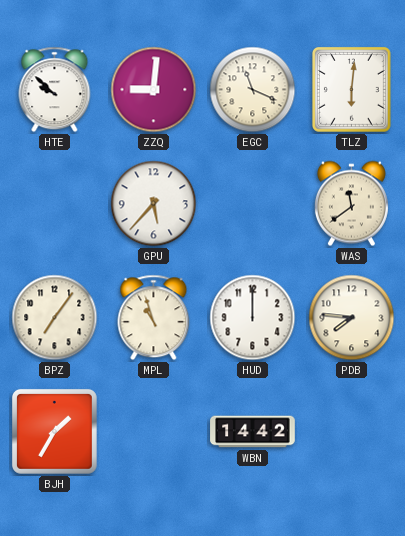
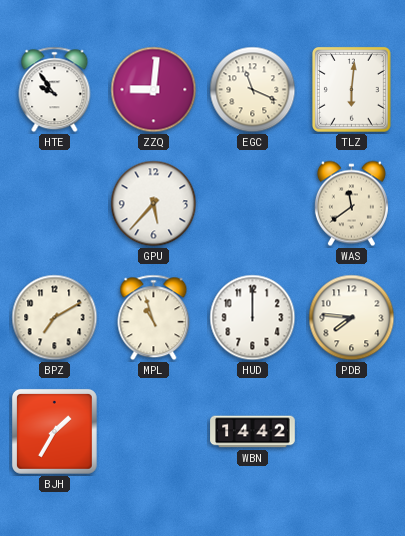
HTE: 9:52 -> 9:54
BPZ: 7:06 -> 7:10
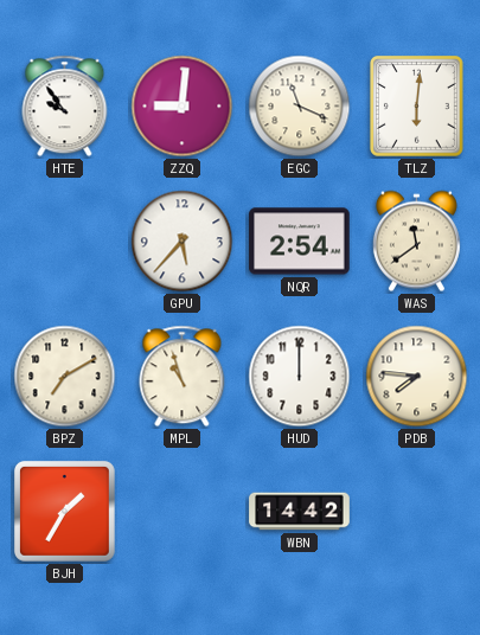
NQR: none -> 2:54
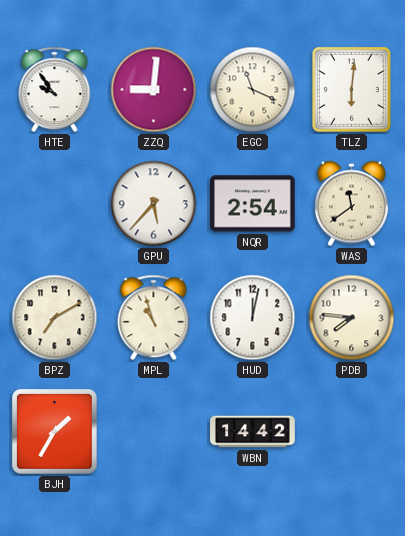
HUD: 12:00 -> 12:02
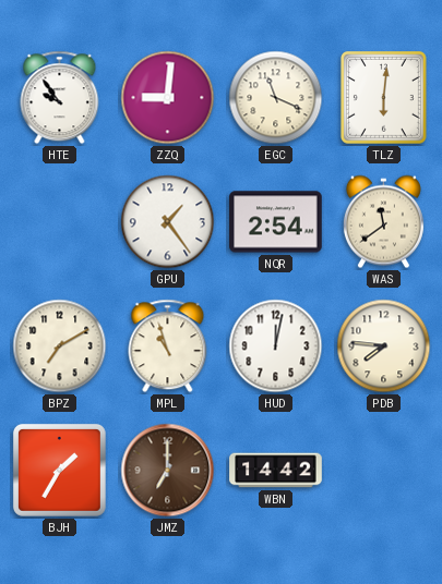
GPU: 5:37 -> 1:24
JMZ: none -> 7:00
